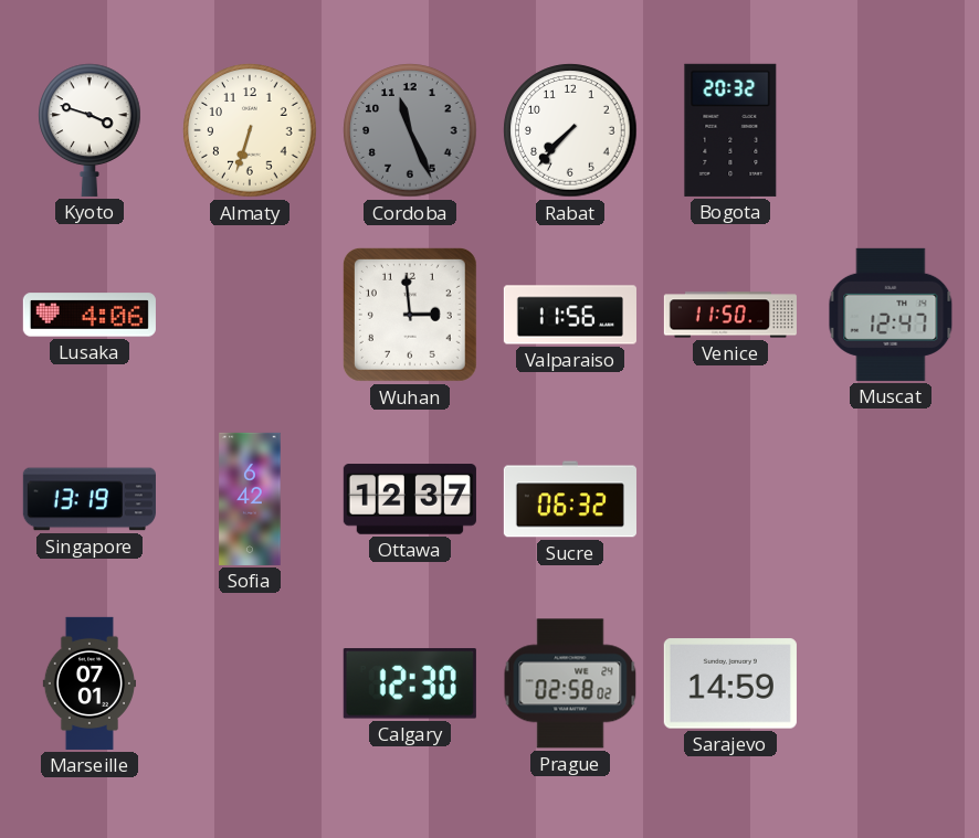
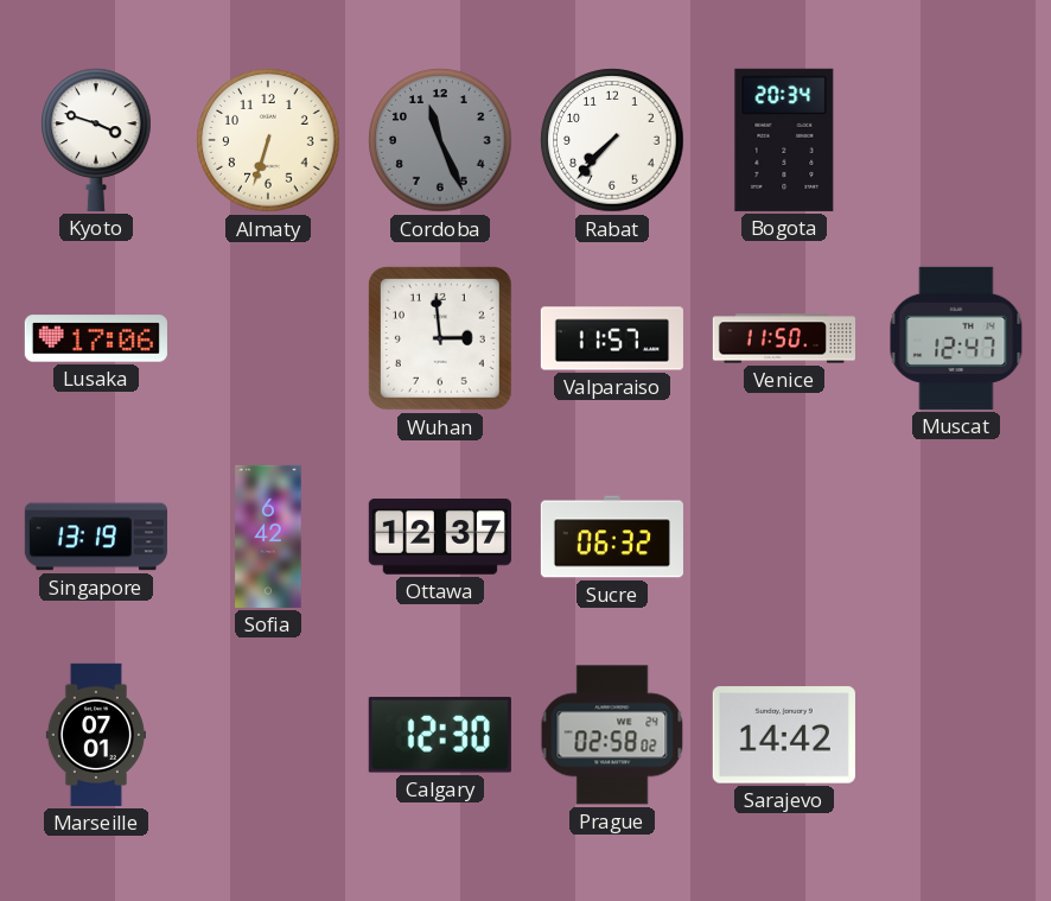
Bogota: 20:32 -> 20:34
Lusaka: 4:06 -> 17:06
Valparaiso: 11:56 -> 11:57
Sarajevo: 14:59 -> 14:42
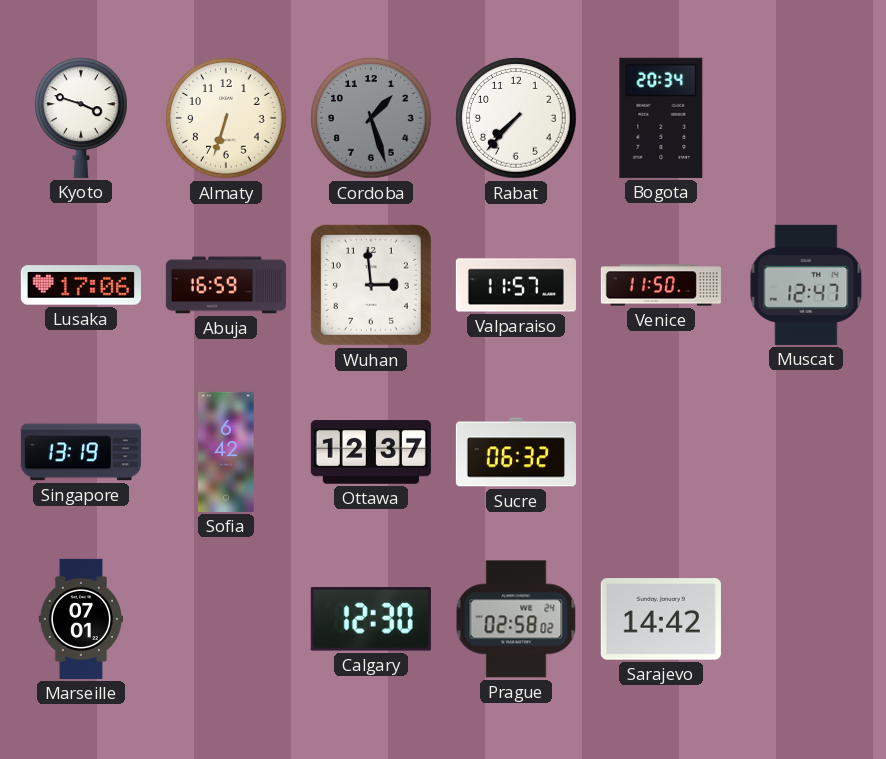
Cordoba: 11:26 -> 1:27
Abuja: none -> 16:59
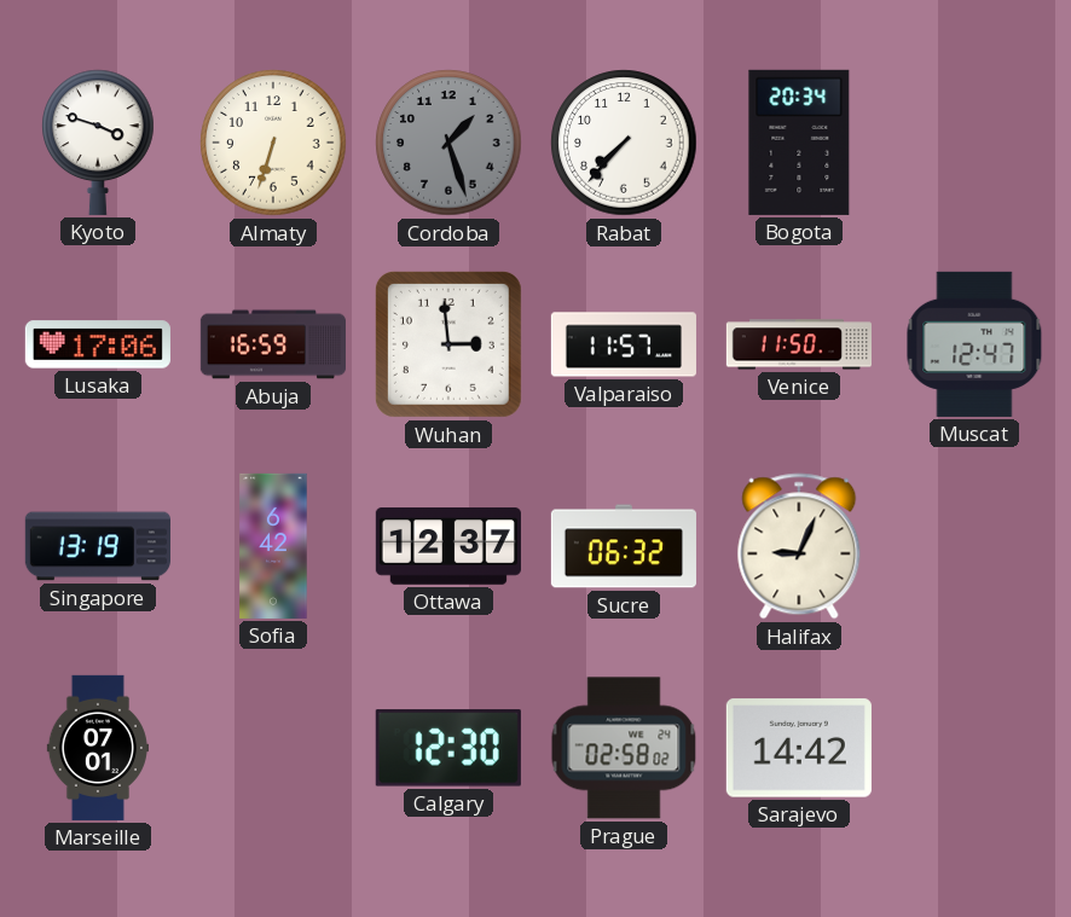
Halifax: none -> 9:04
